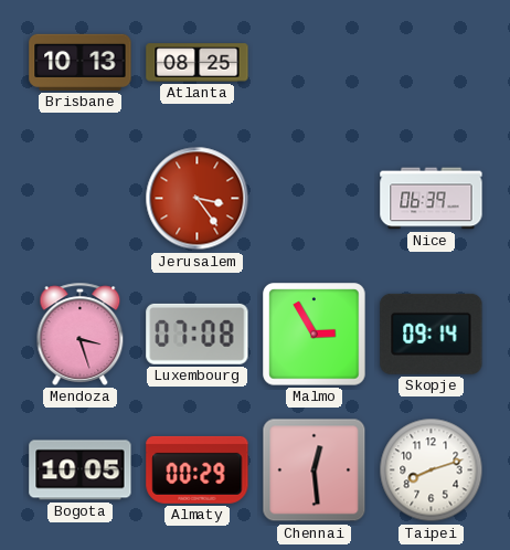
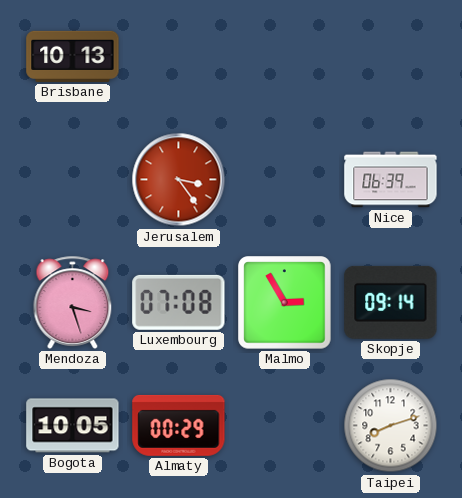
Atlanta: 08:25 -> none
Chennai: 12:29 -> none
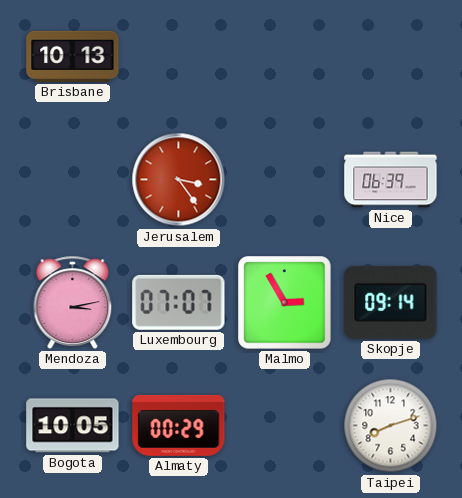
Mendoza: 3:27 -> 3:13
Luxembourg: 07:08 -> 07:07
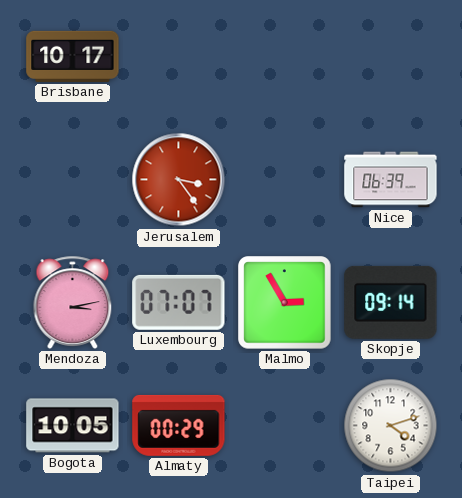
Brisbane: 10:13 -> 10:17
Taipei: 8:12 -> 4:12
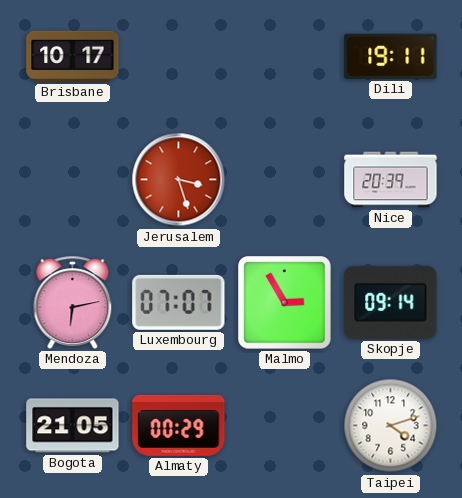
Dili: none -> 19:11
Jerusalem: 3:24 -> 3:27
Nice: 06:39 -> 20:39
Mendoza: 3:13 -> 6:13
Bogota: 10:05 -> 21:05
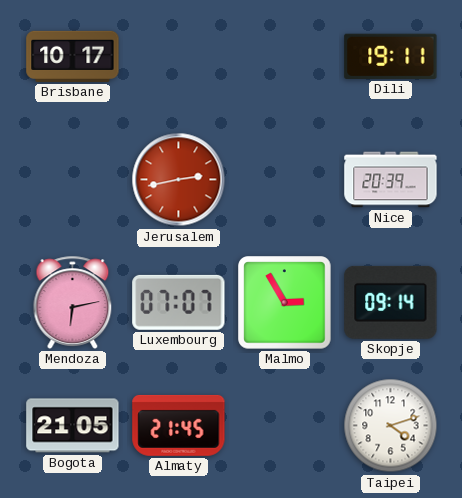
Jerusalem: 3:27 -> 2:43
Almaty: 00:29 -> 21:45
